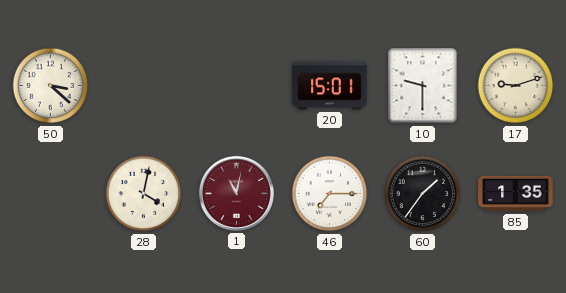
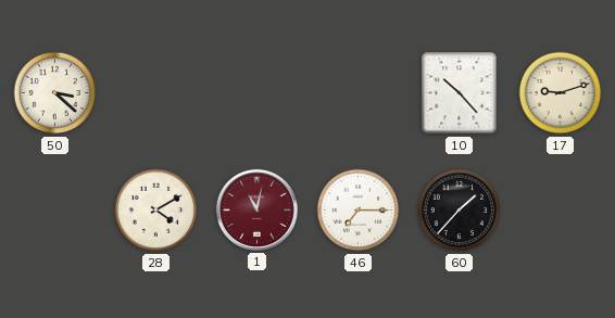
20: 15:01 -> none
10: 9:30 -> 10:23
28: 4:02 -> 4:10
60: 1:36 -> 1:37
85: 1:35 -> none
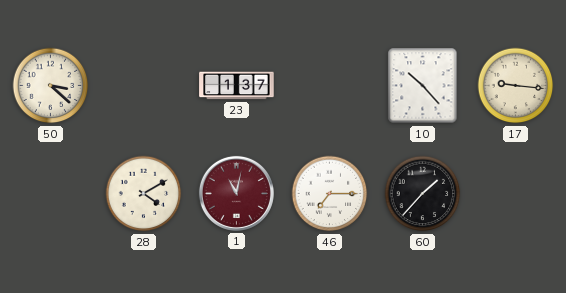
23: none -> 1:37
17: 9:12 -> 9:16
